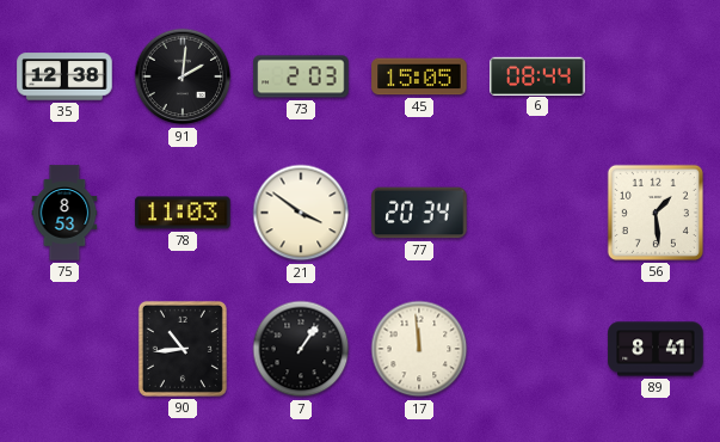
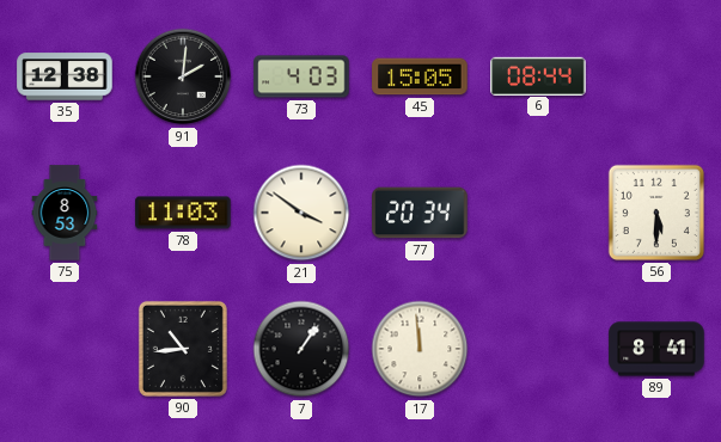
73: 2:03 -> 4:03
56: 1:29 -> 5:30
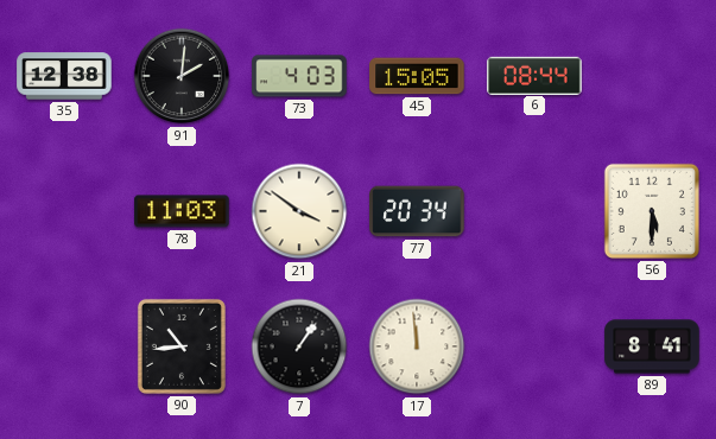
75: 8:53 -> none
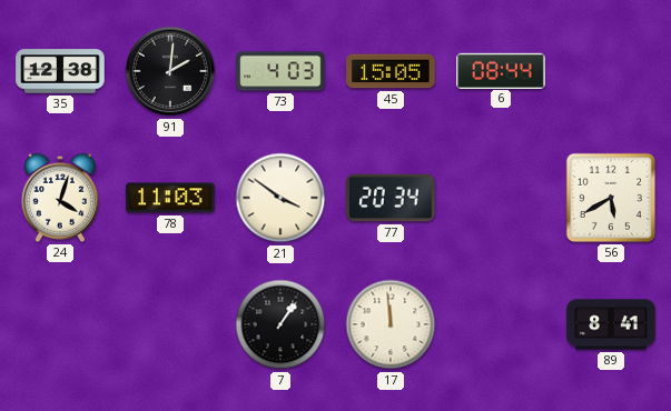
24: none -> 4:03
56: 5:30 -> 5:40
90: 10:44 -> none
